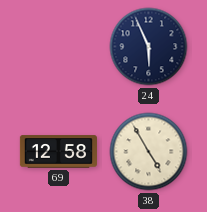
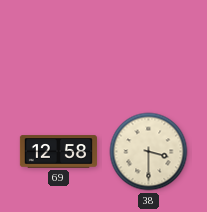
24: 5:56 -> none
38: 4:55 -> 3:30
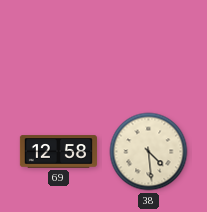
38: 3:30 -> 4:29
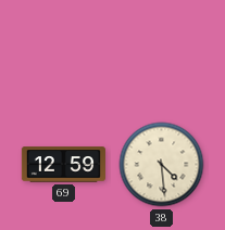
69: 12:58 -> 12:59
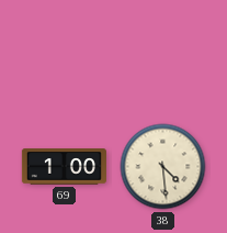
69: 12:59 -> 1:00
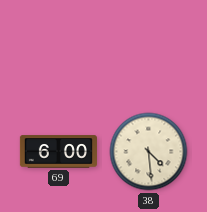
69: 1:00 -> 6:00
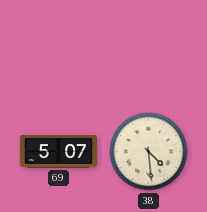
69: 6:00 -> 5:07
